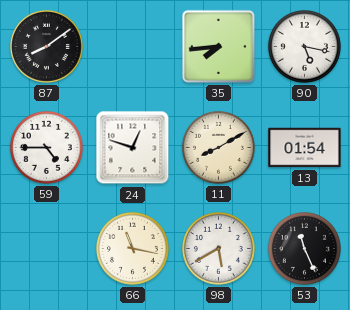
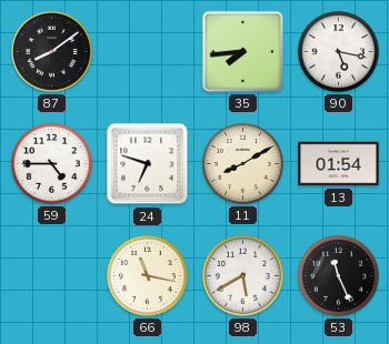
24: 12:48 -> 6:48
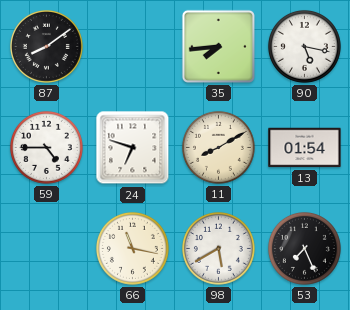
53: 11:26 -> 7:26
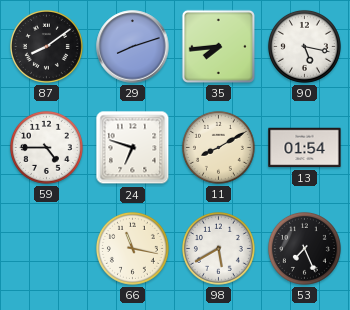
29: none -> 8:12
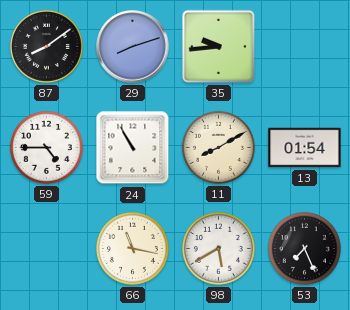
35: 7:44 -> 9:44
90: 5:17 -> none
24: 6:48 -> 10:55
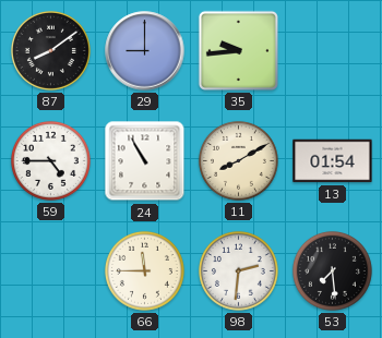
29: 8:12 -> 9:00
66: 11:17 -> 11:45
98: 5:40 -> 2:31
53: 7:26 -> 7:29
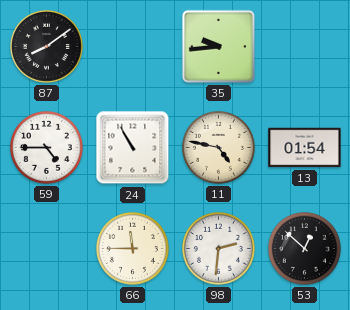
29: 9:00 -> none
11: 8:10 -> 4:47
53: 7:29 -> 12:52
